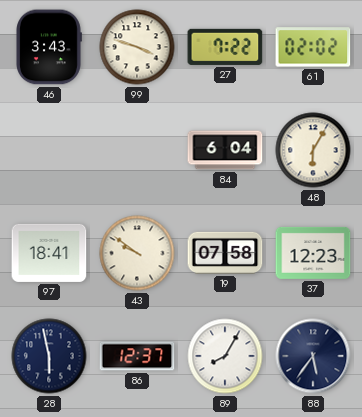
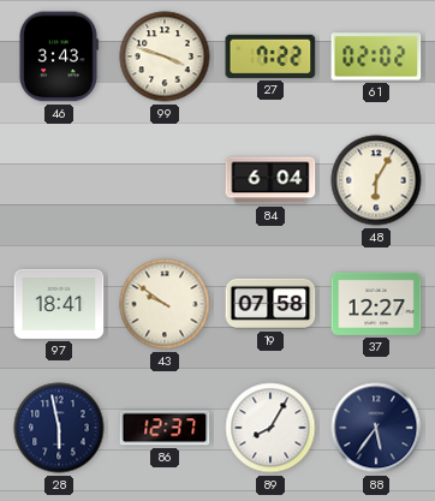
37: 12:23 -> 12:27
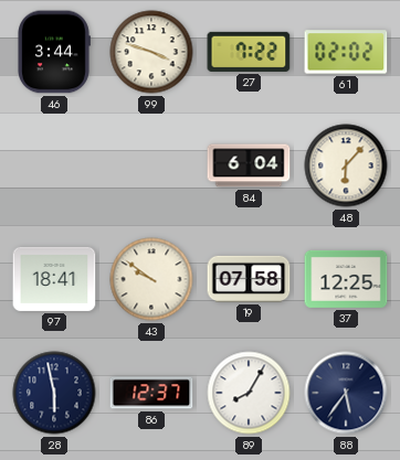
46: 3:43 -> 3:44
48: 6:05 -> 6:07
37: 12:27 -> 12:25
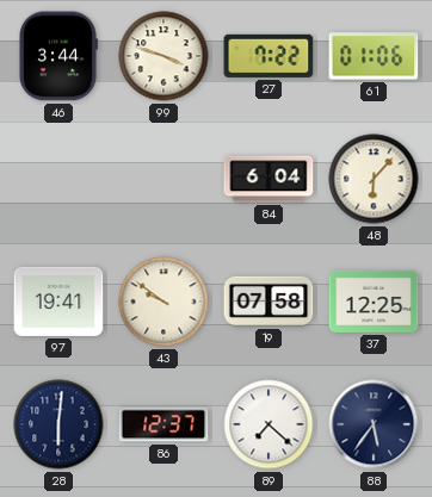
61: 02:02 -> 01:06
97: 18:41 -> 19:41
28: 5:58 -> 6:01
89: 8:05 -> 7:22
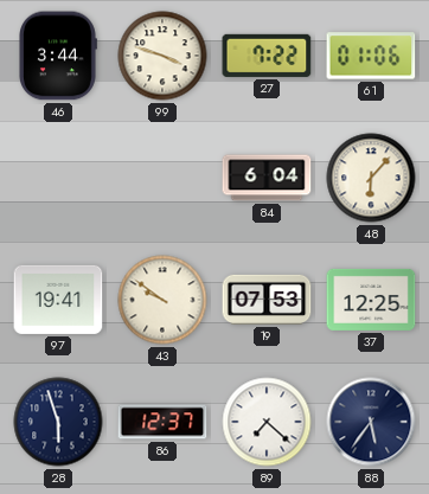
19: 07:58 -> 07:53
28: 6:01 -> 5:57
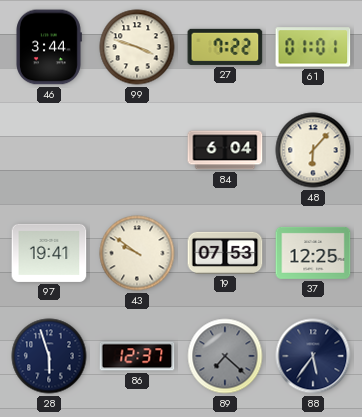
61: 01:06 -> 01:01
89 dial: white -> grey
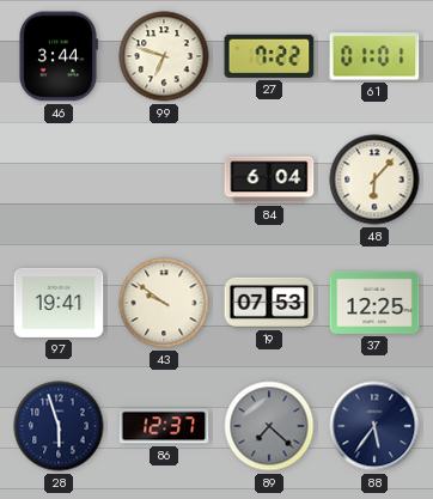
99: 3:48 -> 6:48
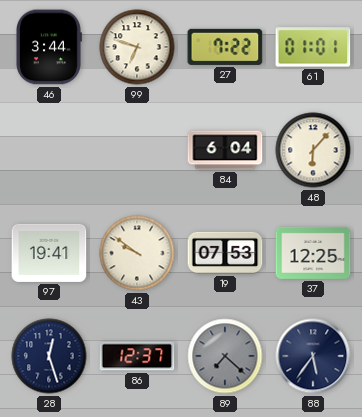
28: 5:57 -> 12:27
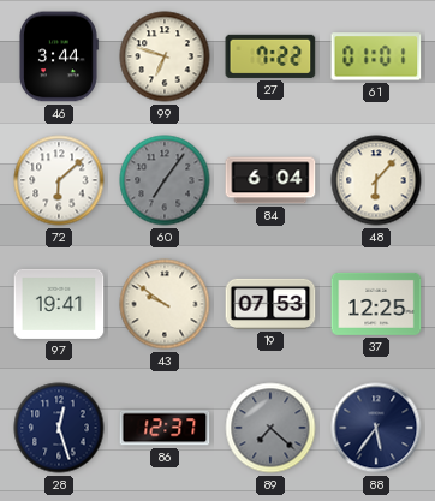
72: none -> 6:08
60: none -> 7:06
